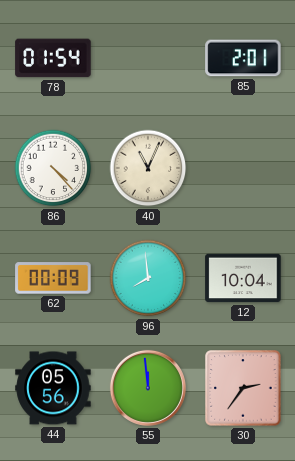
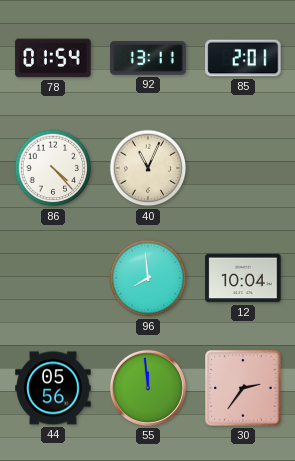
92: none -> 13:11
62: 00:09 -> none
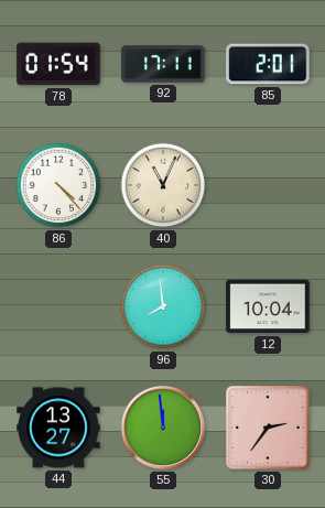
92: 13:11 -> 17:11
44: 05:56 -> 13:27
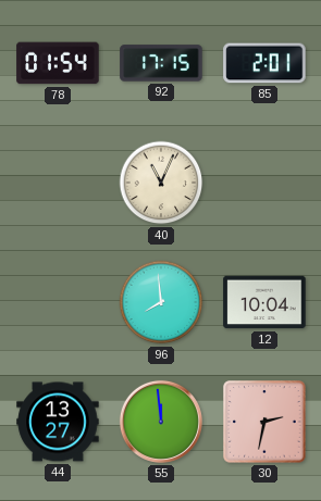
92: 17:11 -> 17:15
86: 4:23 -> none
30: 2:36 -> 2:32
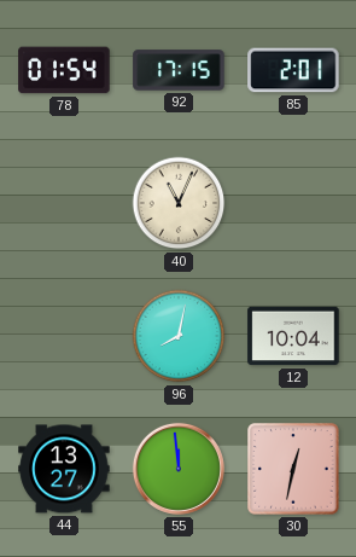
96: 7:59 -> 8:02
30: 2:32 -> 12:32
